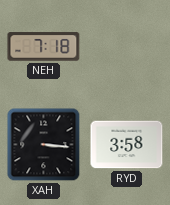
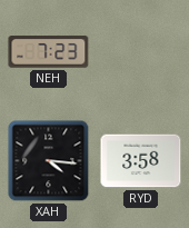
NEH: 7:18 -> 7:23
XAH: 3:16 -> 4:16
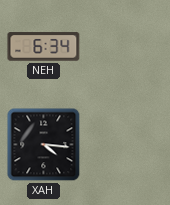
NEH: 7:23 -> 6:34
RYD: 3:58 -> none
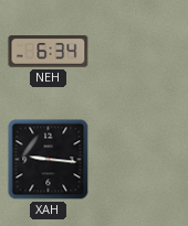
XAH: 4:16 -> 9:16
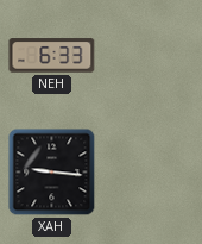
NEH: 6:34 -> 6:33
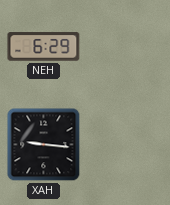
NEH: 6:33 -> 6:29
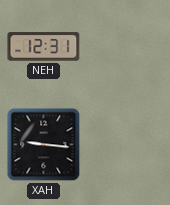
NEH: 6:29 -> 12:31
